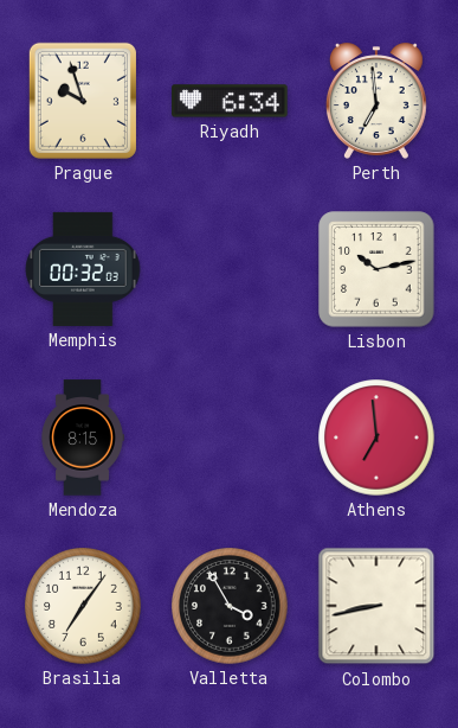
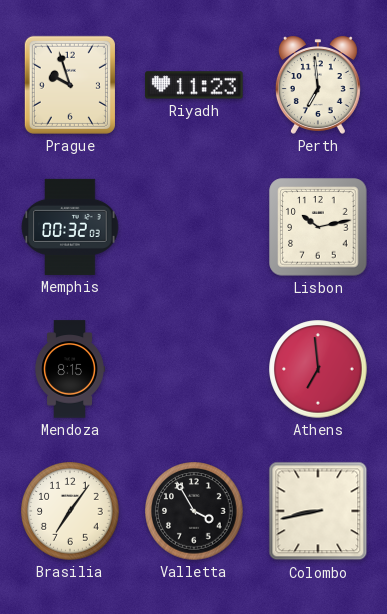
Riyadh: 6:34 -> 11:23
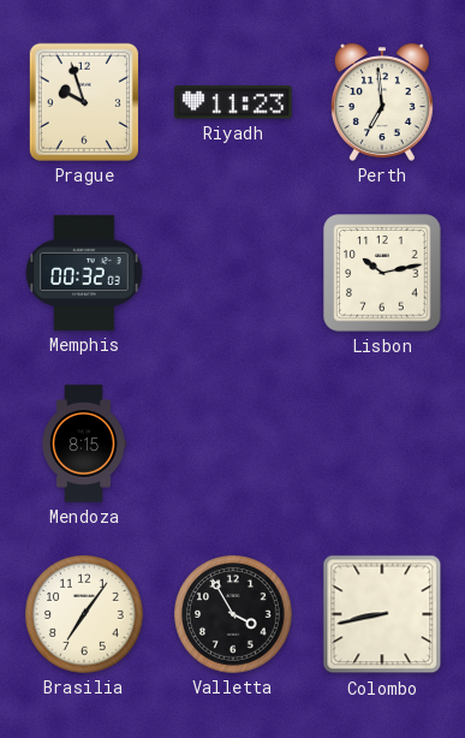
Athens: 6:59 -> none
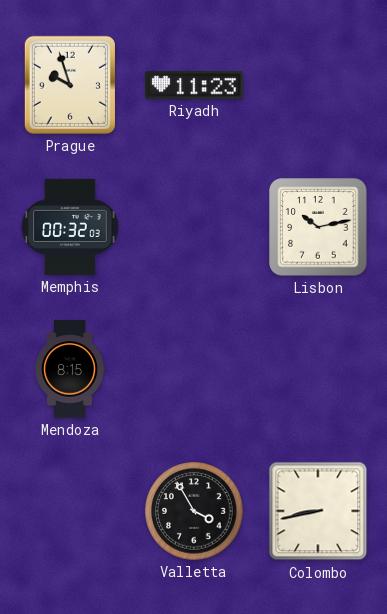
Perth: 6:59 -> none
Brasilia: 7:06 -> none
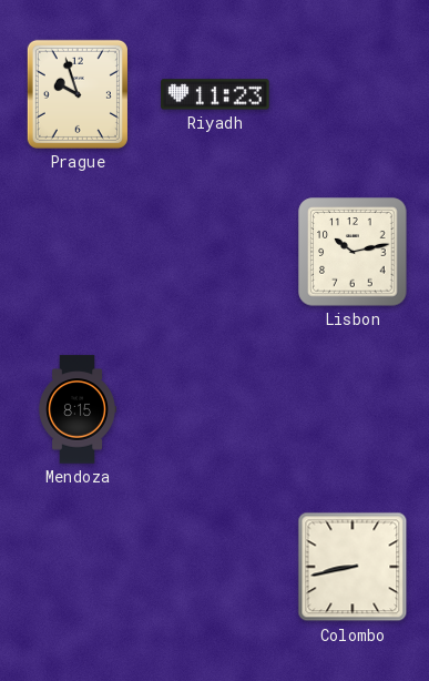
Memphis: 00:32 -> none
Valletta: 3:55 -> none
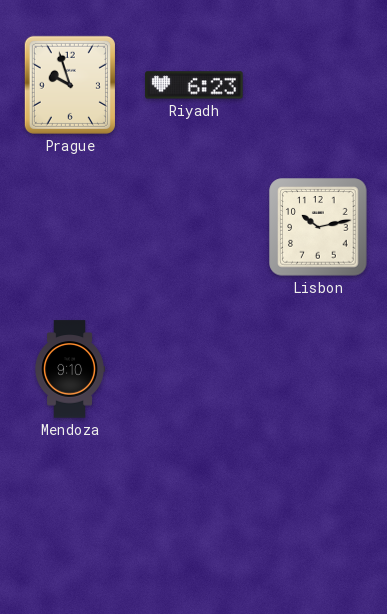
Riyadh: 11:23 -> 6:23
Mendoza: 8:15 -> 9:10
Colombo: 8:43 -> none
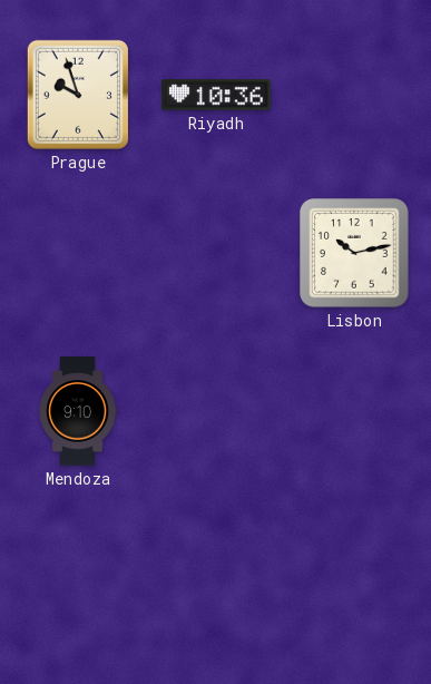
Riyadh: 6:23 -> 10:36
